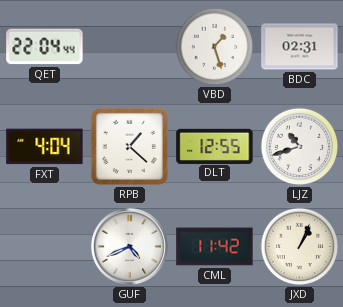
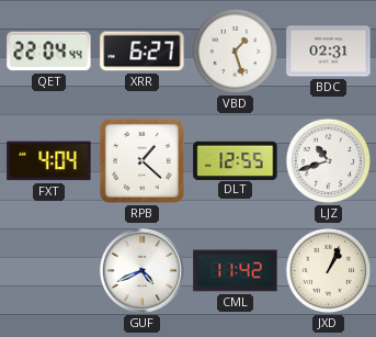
XRR: none -> 6:27
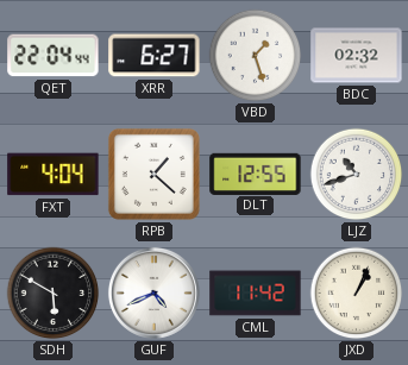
BDC: 02:31 -> 02:32
SDH: none -> 5:50
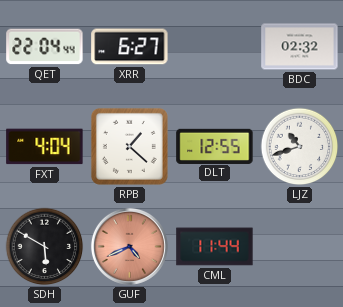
VBD: 1:27 -> none
GUF dial: white -> salmon
CML: 11:42 -> 11:44
JXD: 1:04 -> none
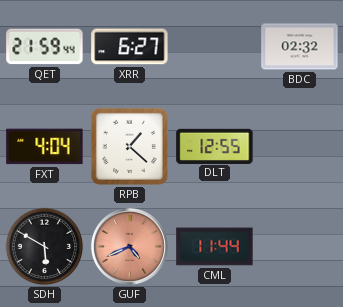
QET: 22:04 -> 21:59
LJZ: 10:42 -> none
